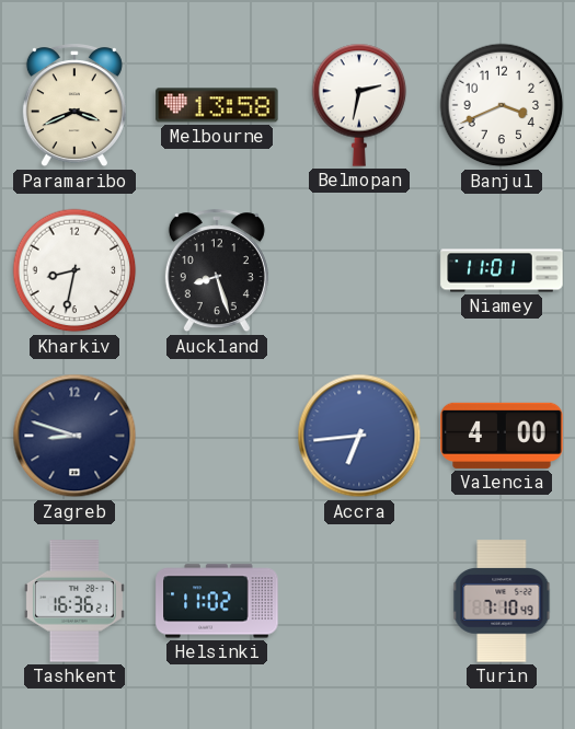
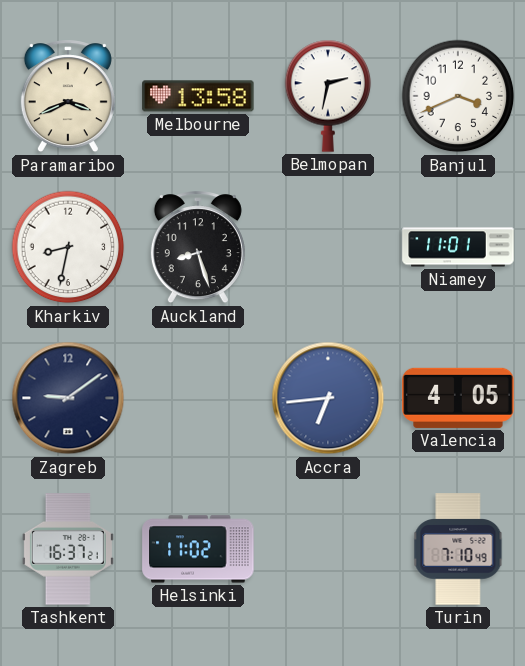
Zagreb: 8:48 -> 9:09
Valencia: 4:00 -> 4:05
Tashkent: 16:36 -> 16:37
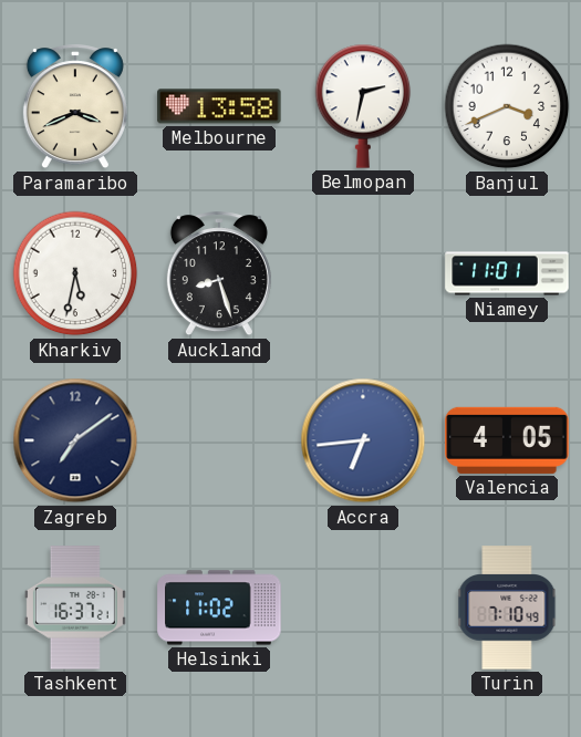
Kharkiv: 8:32 -> 5:32
Zagreb: 9:09 -> 7:09
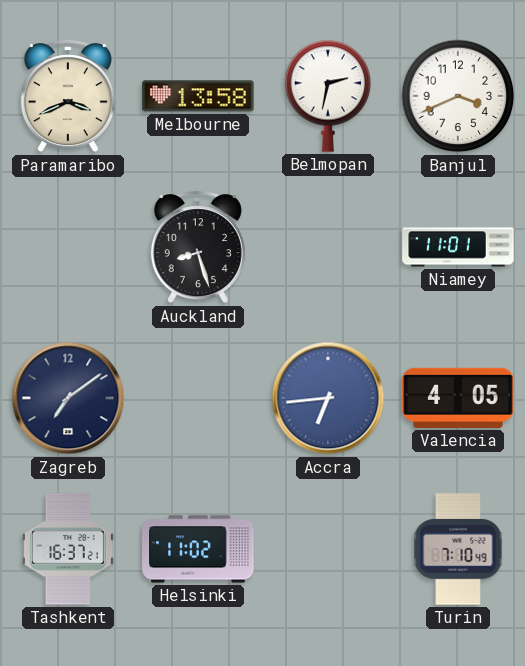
Kharkiv: 5:32 -> none
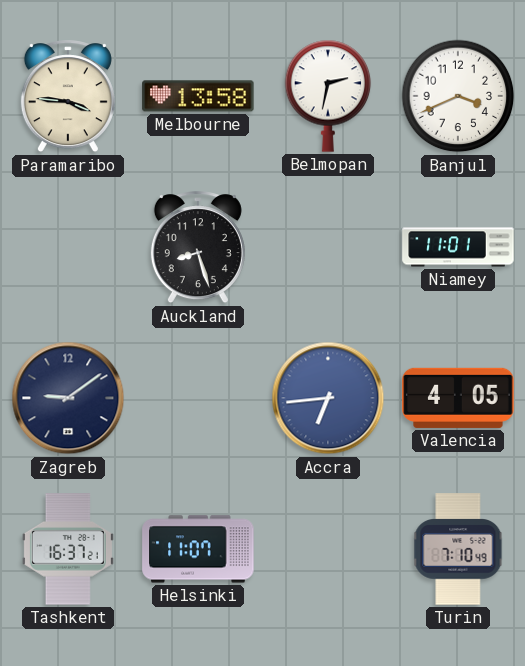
Paramaribo: 3:41 -> 3:46
Zagreb: 7:09 -> 9:09
Helsinki: 11:02 -> 11:07
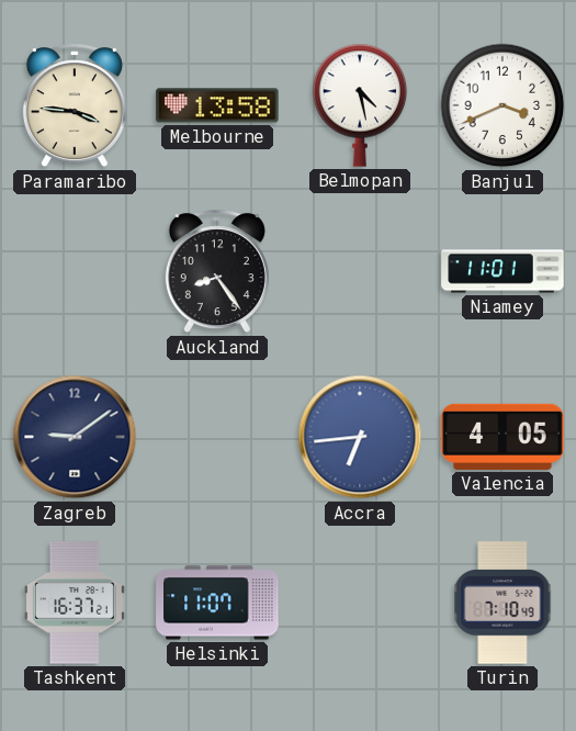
Belmopan: 2:32 -> 4:28
Auckland: 8:27 -> 8:24
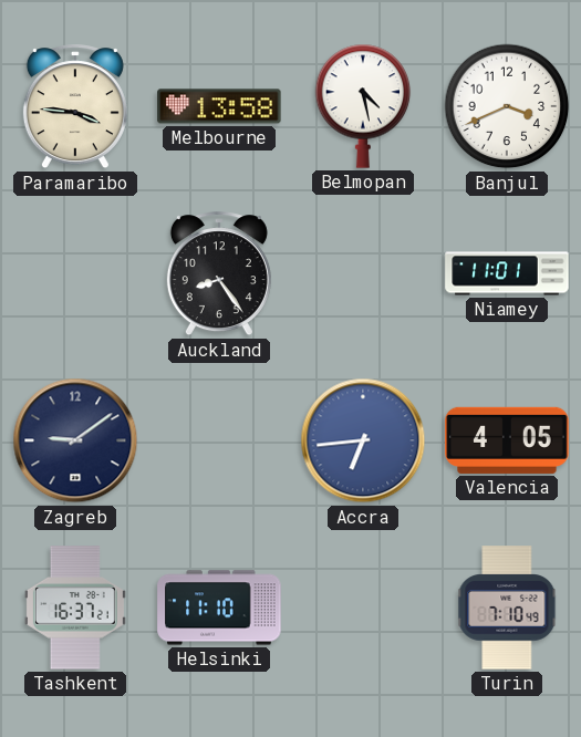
Helsinki: 11:07 -> 11:10
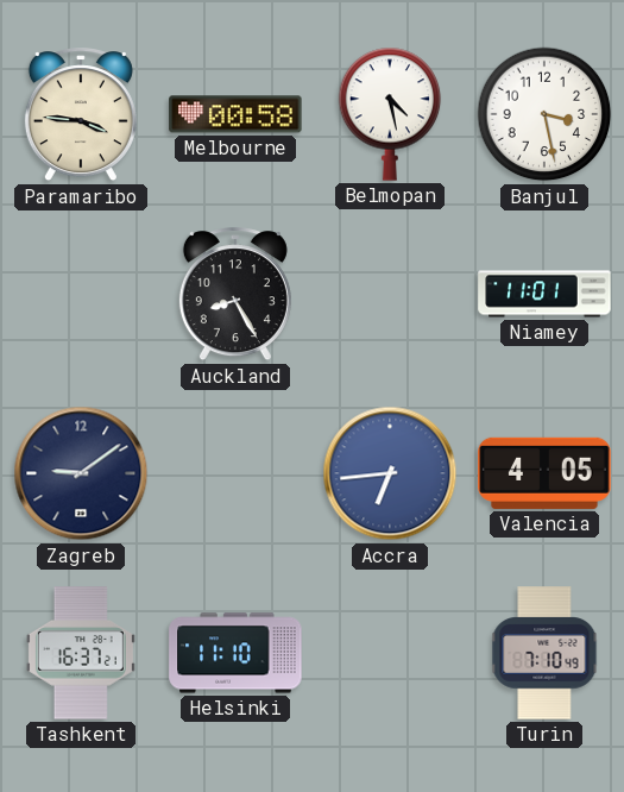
Melbourne: 13:58 -> 00:58
Banjul: 3:41 -> 3:28
Auckland: 8:24 -> 8:25
